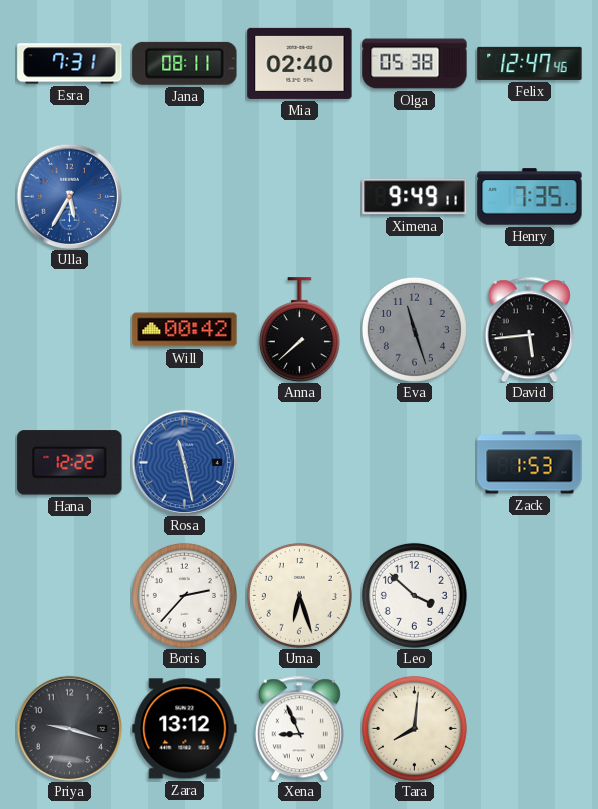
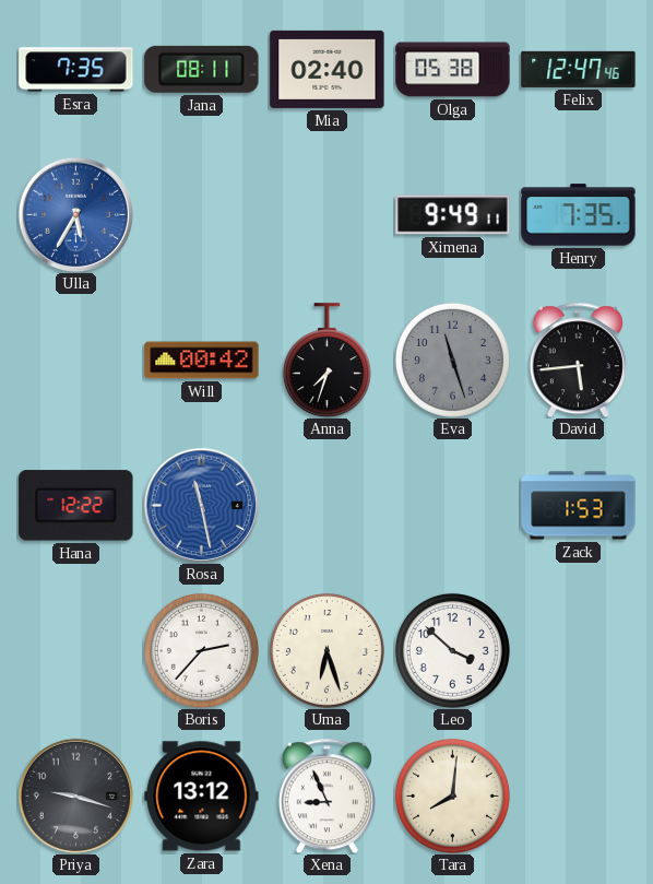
Esra: 7:31 -> 7:35
Anna: 7:38 -> 7:33
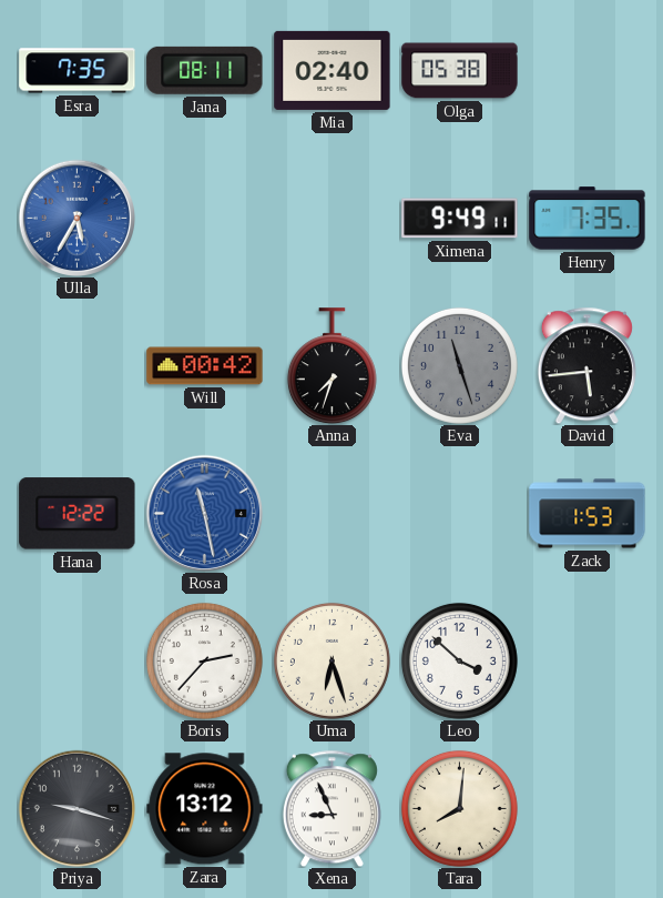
Felix: 12:47 -> none
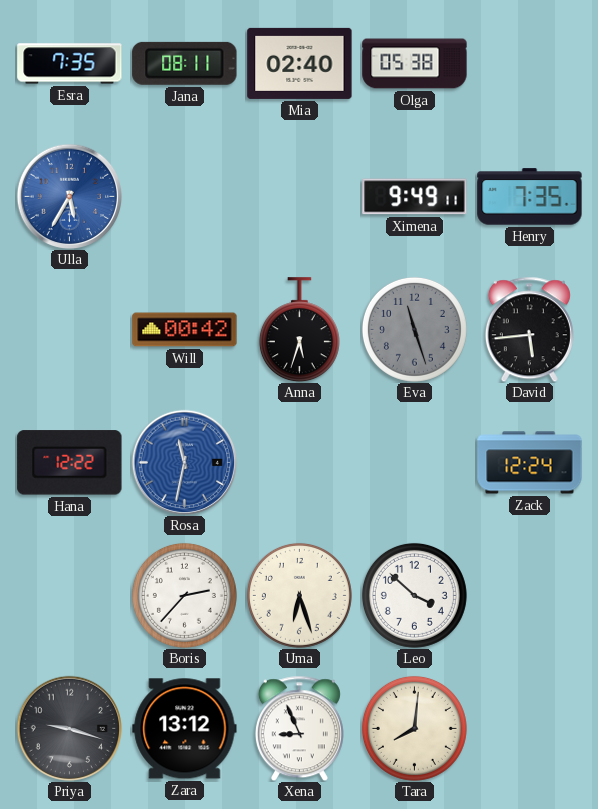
Anna: 7:33 -> 5:33
Rosa: 11:28 -> 11:32
Zack: 1:53 -> 12:24
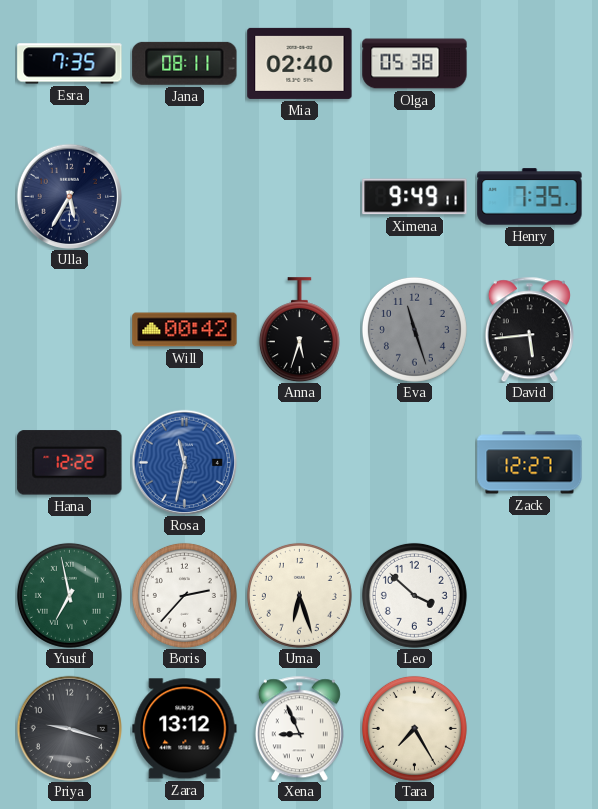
Ulla dial: blue -> navy
Zack: 12:24 -> 12:27
Yusuf: none -> 6:58
Tara: 8:01 -> 7:25
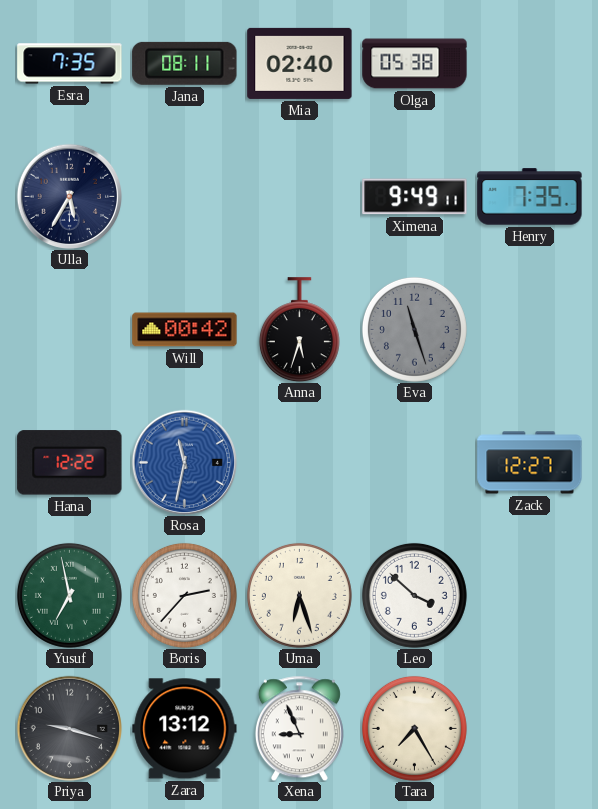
David: 5:44 -> none
